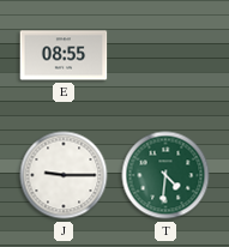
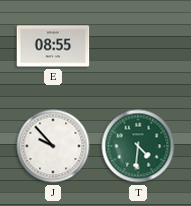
J: 9:15 -> 9:53
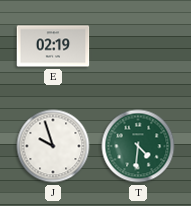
E: 08:55 -> 02:19
J: 9:53 -> 9:57
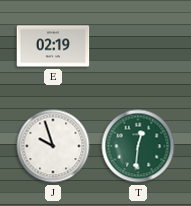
T: 4:31 -> 12:31
